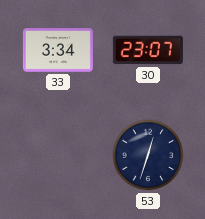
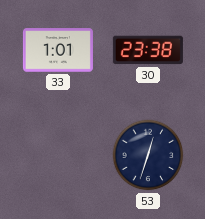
33: 3:34 -> 1:01
30: 23:07 -> 23:38
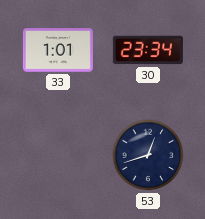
30: 23:38 -> 23:34
53: 12:33 -> 12:42
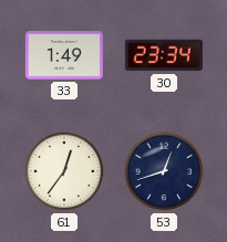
33: 1:01 -> 1:49
61: none -> 12:36
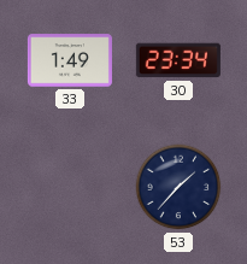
61: 12:36 -> none
53: 12:42 -> 1:37
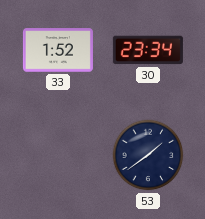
33: 1:49 -> 1:52
53: 1:37 -> 1:39
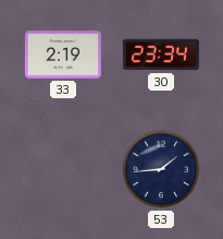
33: 1:52 -> 2:19
53: 1:39 -> 1:44
